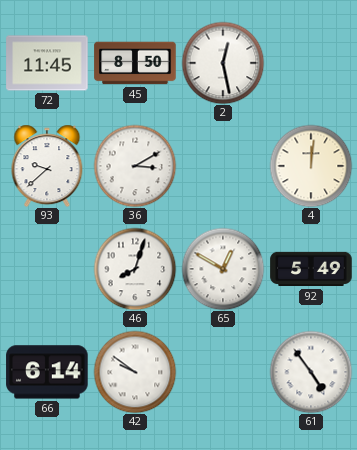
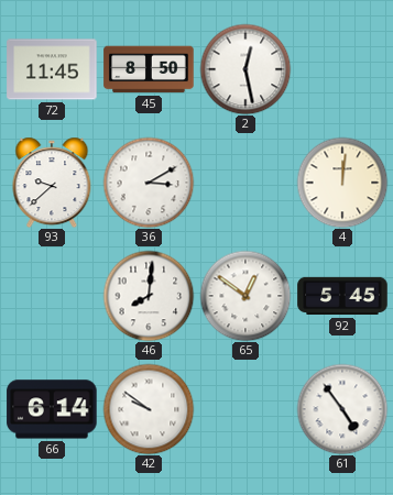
46: 8:03 -> 8:01
65: 12:50 -> 12:51
92: 5:49 -> 5:45
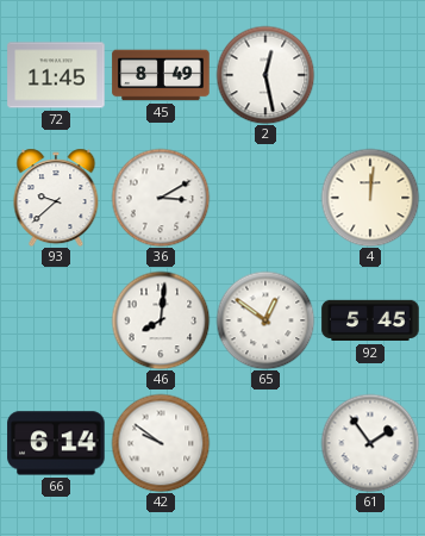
45: 8:50 -> 8:49
61: 4:54 -> 1:54
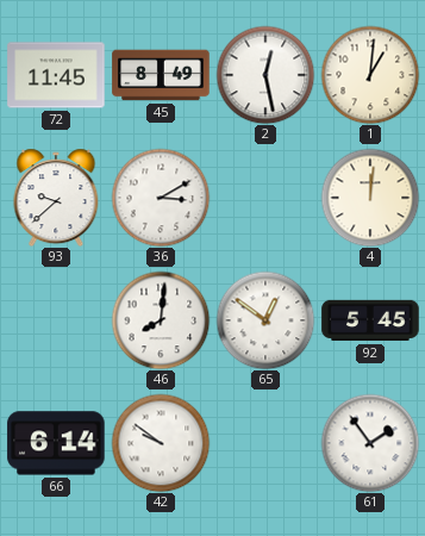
1: none -> 1:01
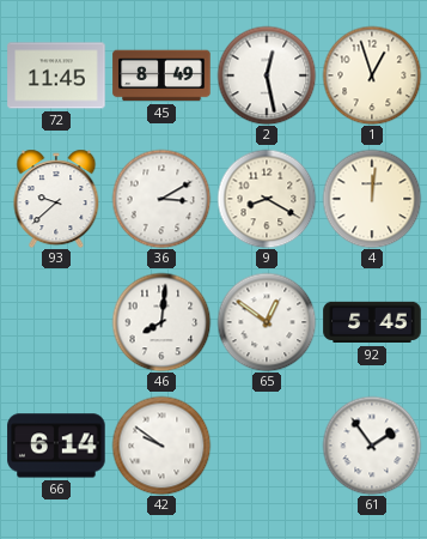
1: 1:01 -> 12:57
9: none -> 8:20
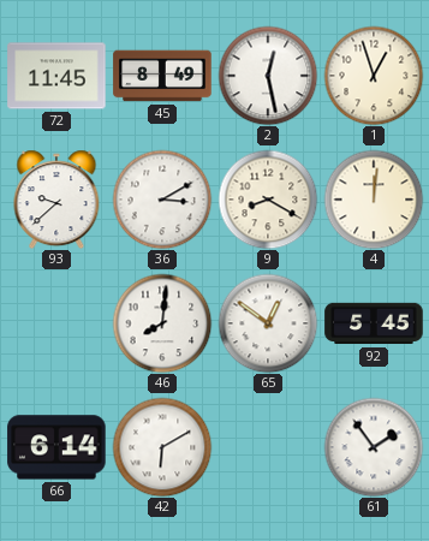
42: 9:51 -> 6:10
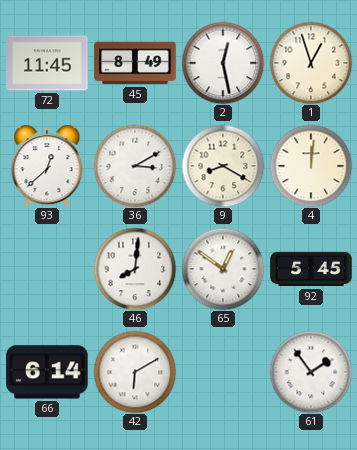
93: 9:38 -> 12:38
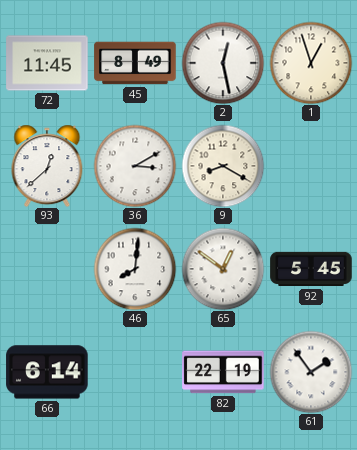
4: 12:01 -> none
42: 6:10 -> none
82: none -> 22:19
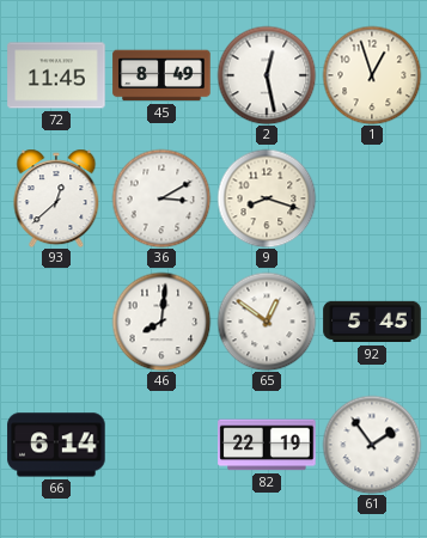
9: 8:20 -> 8:18
